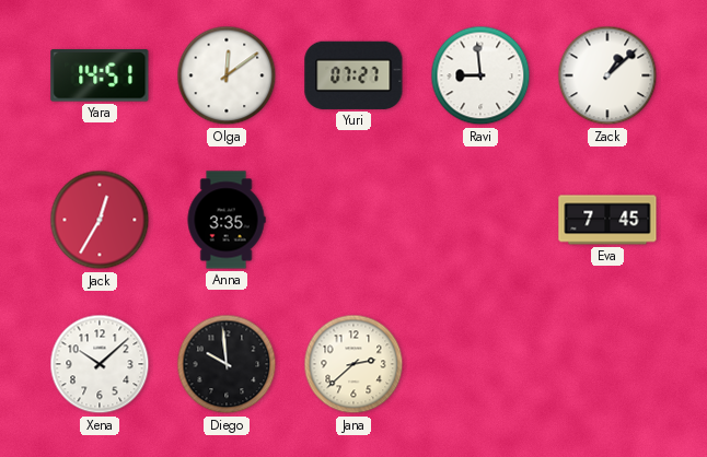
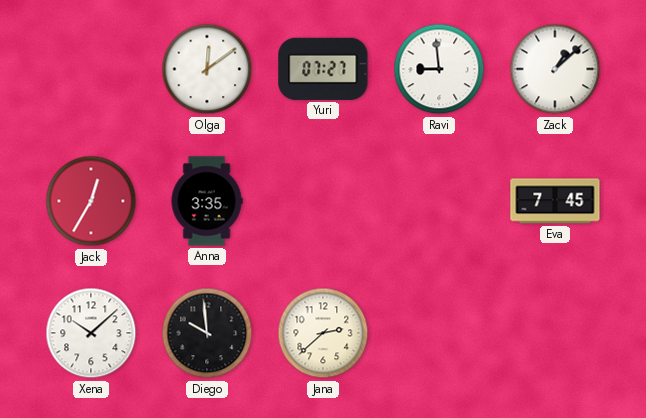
Yara: 14:51 -> none
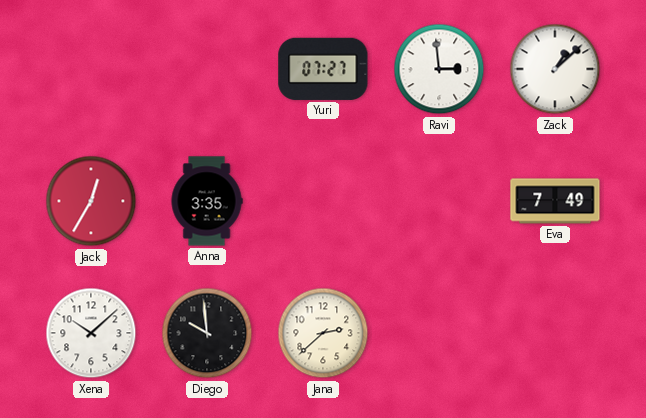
Olga: 12:09 -> none
Ravi: 8:59 -> 2:59
Eva: 7:45 -> 7:49
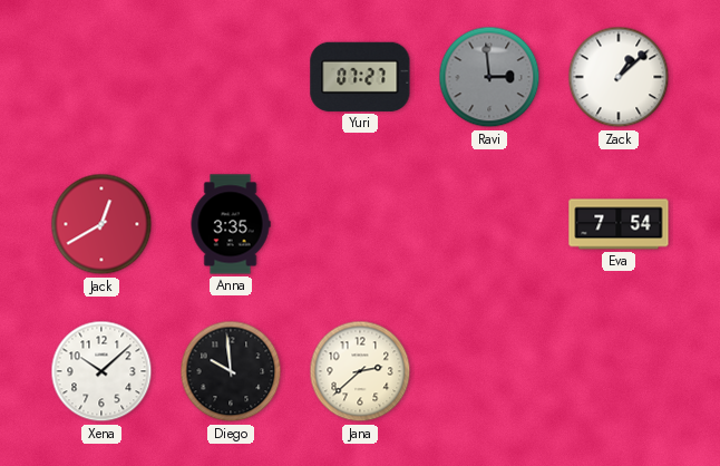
Ravi dial: white -> grey
Jack: 12:35 -> 12:40
Eva: 7:49 -> 7:54
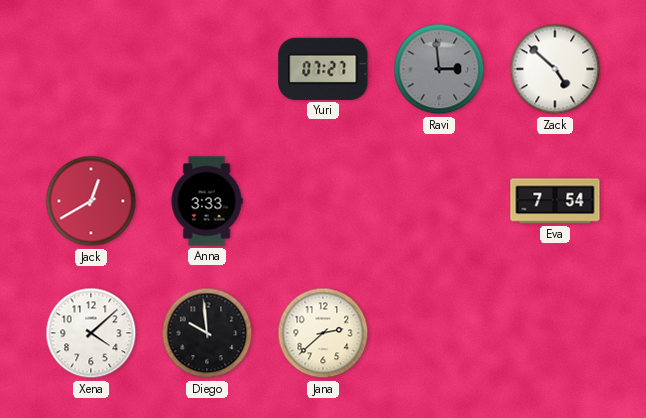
Zack: 1:08 -> 4:52
Anna: 3:35 -> 3:33
Xena: 10:08 -> 4:08
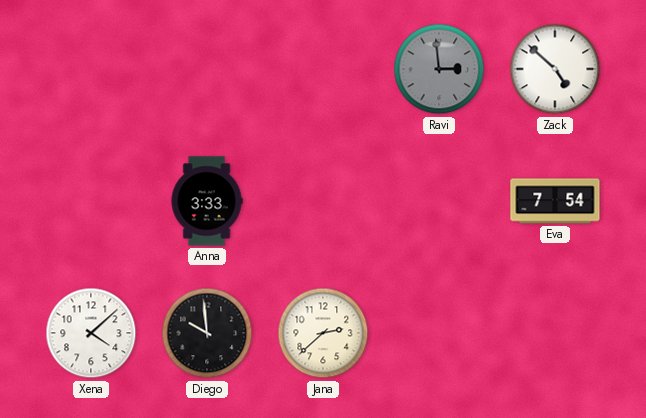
Yuri: 07:27 -> none
Jack: 12:40 -> none
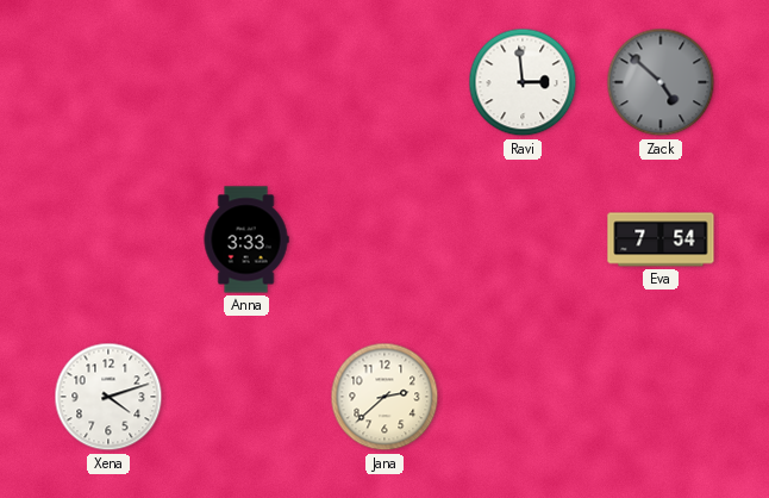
Ravi dial: grey -> white
Zack dial: white -> grey
Xena: 4:08 -> 4:12
Diego: 9:59 -> none
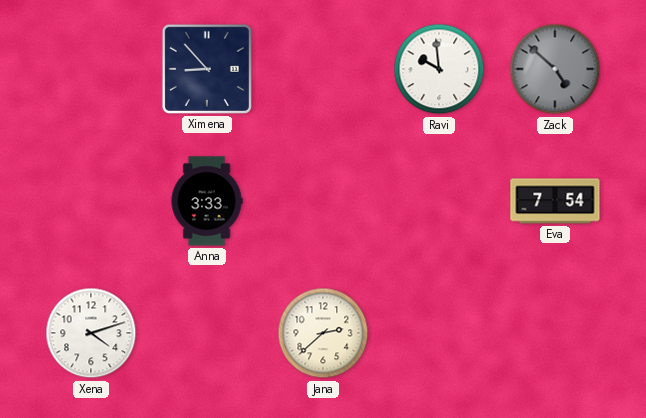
Ximena: none -> 8:53
Ravi: 2:59 -> 9:59
